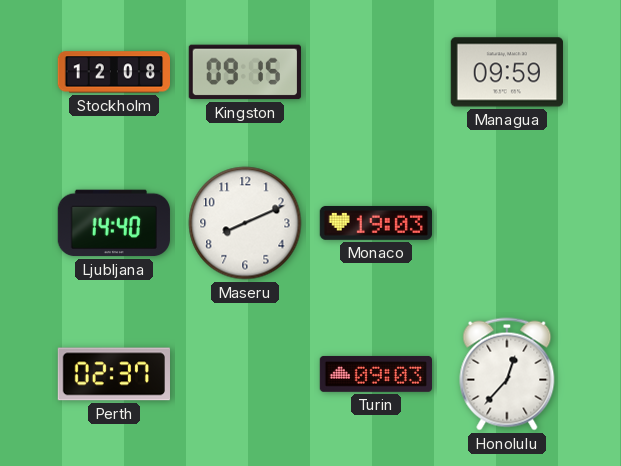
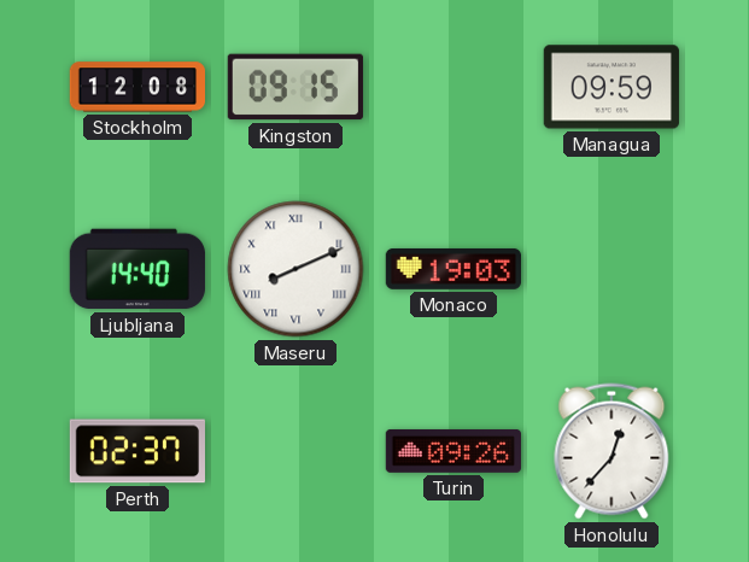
Maseru numerals: Arabic -> Roman
Turin: 09:03 -> 09:26
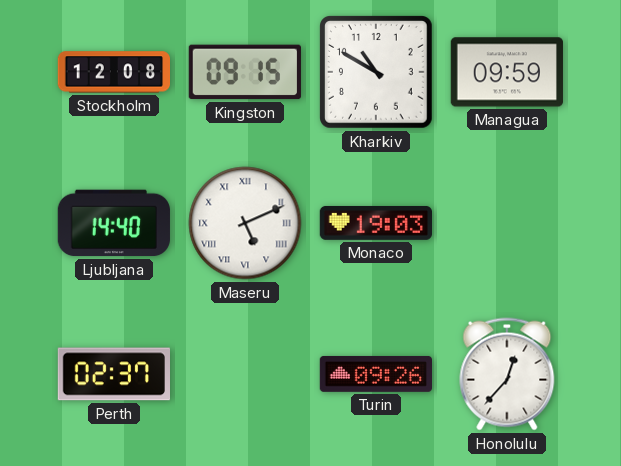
Kharkiv: none -> 10:50
Maseru: 8:11 -> 5:11
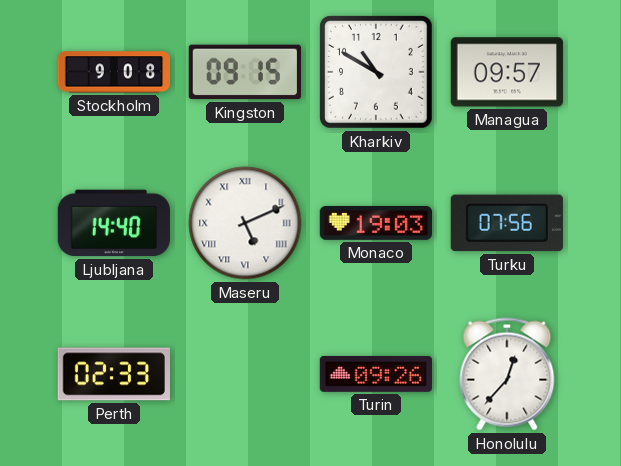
Stockholm: 12:08 -> 9:08
Managua: 09:59 -> 09:57
Turku: none -> 07:56
Perth: 02:37 -> 02:33
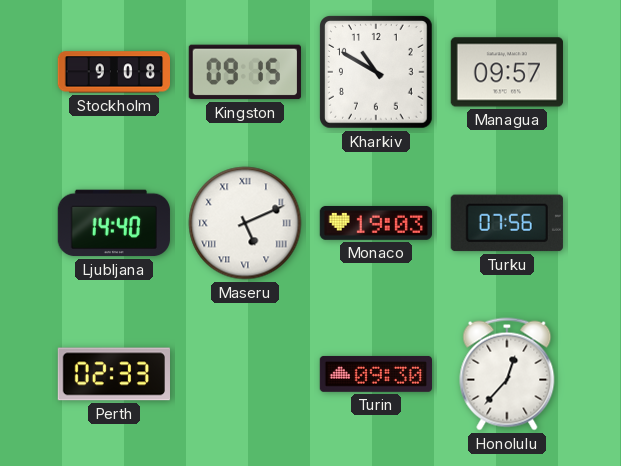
Turin: 09:26 -> 09:30
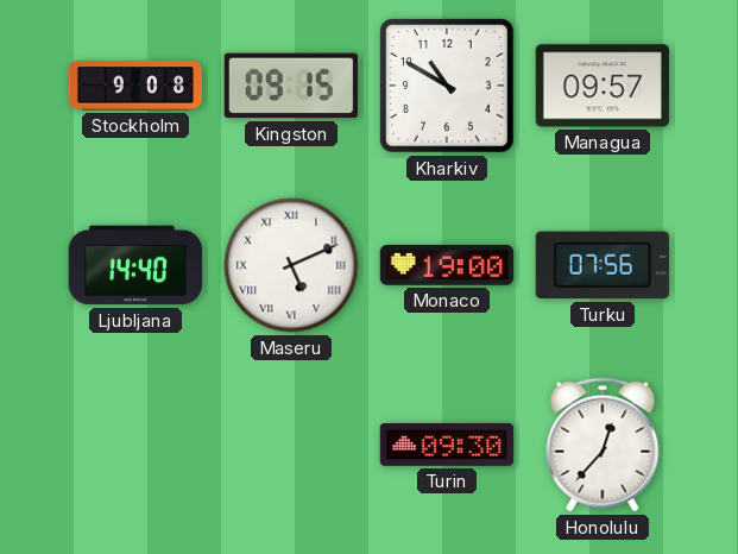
Monaco: 19:03 -> 19:00
Perth: 02:33 -> none
